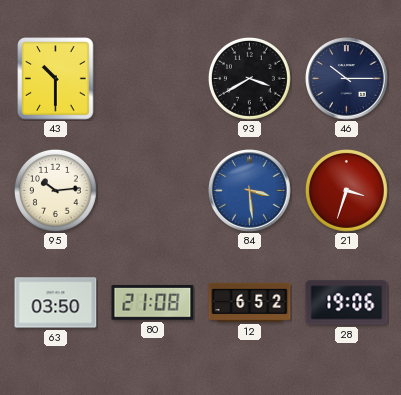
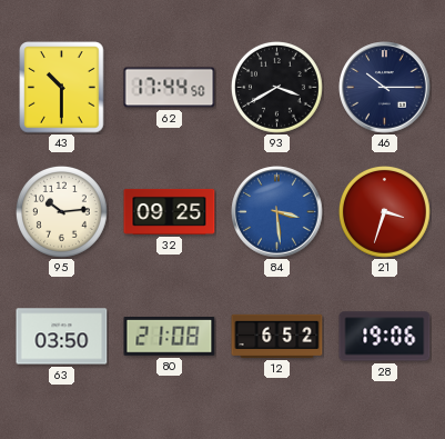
62: none -> 17:44
32: none -> 09:25
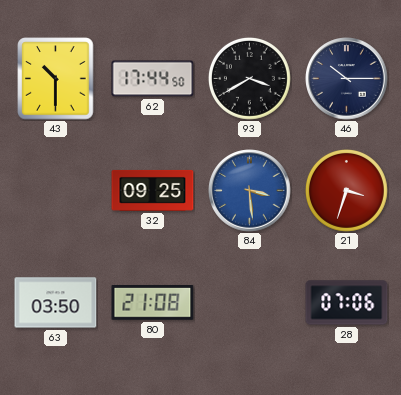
95: 10:14 -> none
12: 6:52 -> none
28: 19:06 -> 07:06
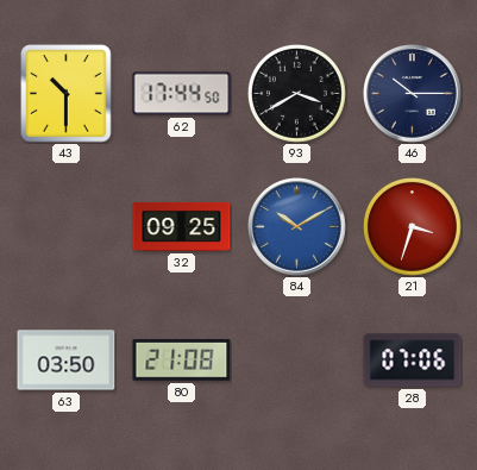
84: 3:29 -> 10:10
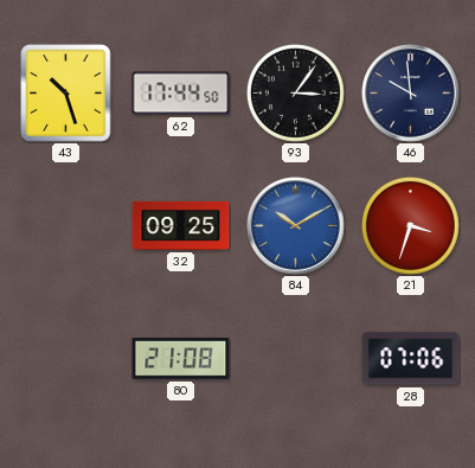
43: 10:30 -> 10:27
93: 3:40 -> 3:06
46: 10:15 -> 9:59
63: 03:50 -> none
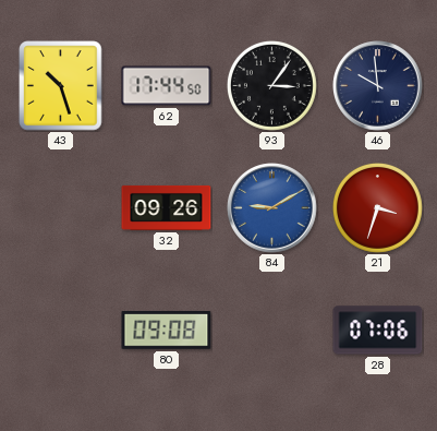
32: 09:25 -> 09:26
84: 10:10 -> 9:10
80: 21:08 -> 09:08
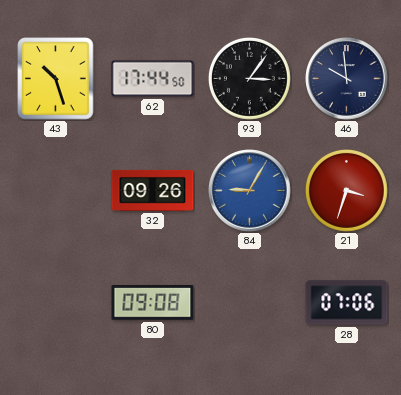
84: 9:10 -> 9:05
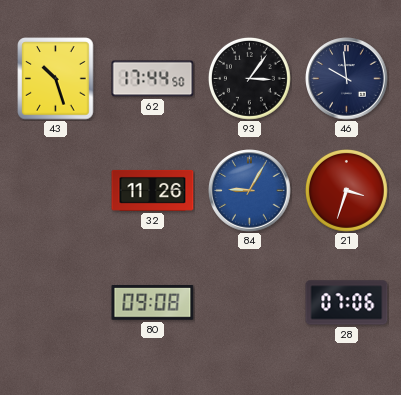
32: 09:26 -> 11:26
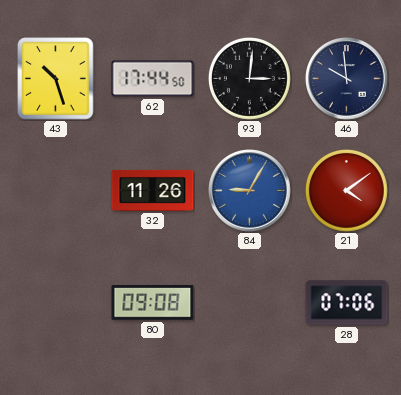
93: 3:06 -> 3:01
21: 3:33 -> 4:09
